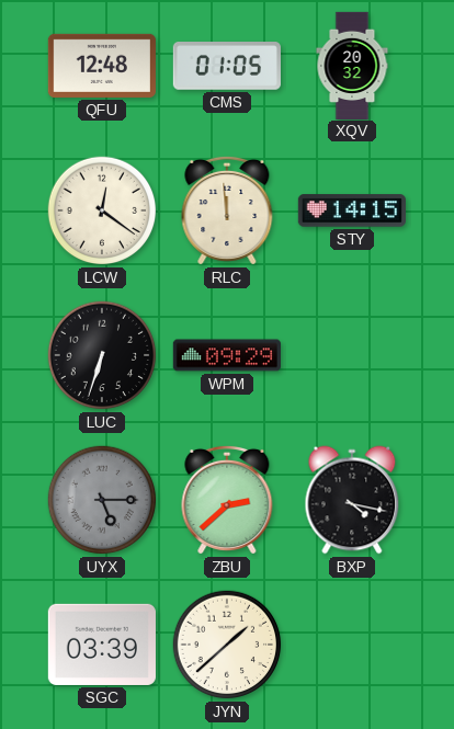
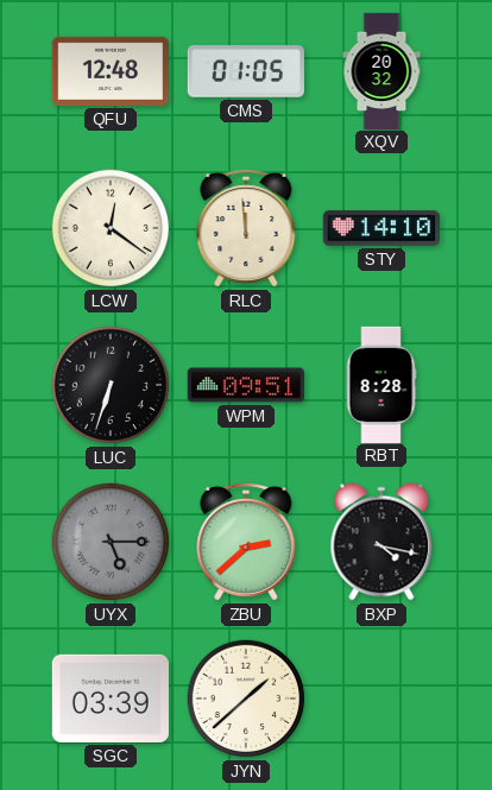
STY: 14:15 -> 14:10
WPM: 09:29 -> 09:51
RBT: none -> 8:28
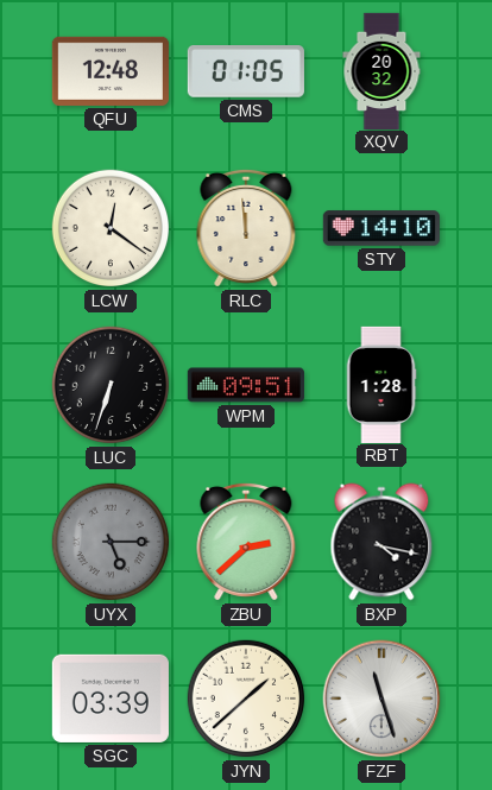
RBT: 8:28 -> 1:28
FZF: none -> 11:27
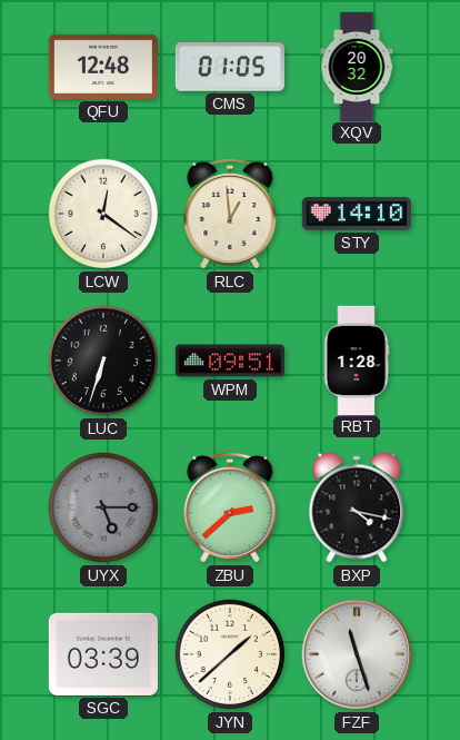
RLC: 11:59 -> 12:59
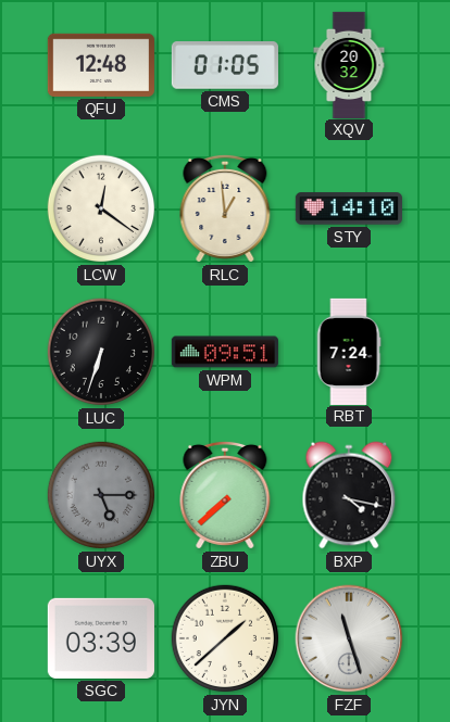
RBT: 1:28 -> 7:24
ZBU: 2:38 -> 7:38
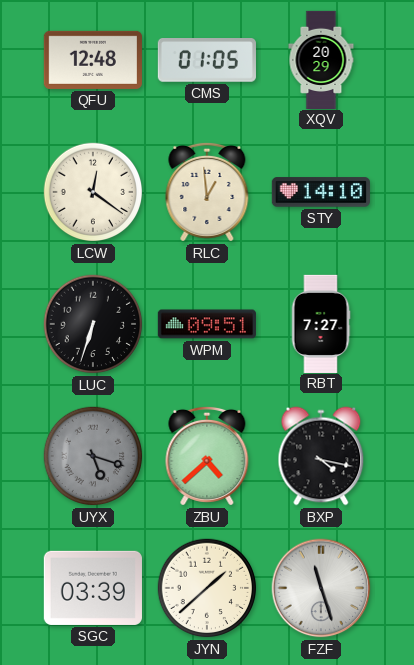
XQV: 20:32 -> 20:29
RBT: 7:24 -> 7:27
UYX: 5:15 -> 5:18
ZBU: 7:38 -> 4:38
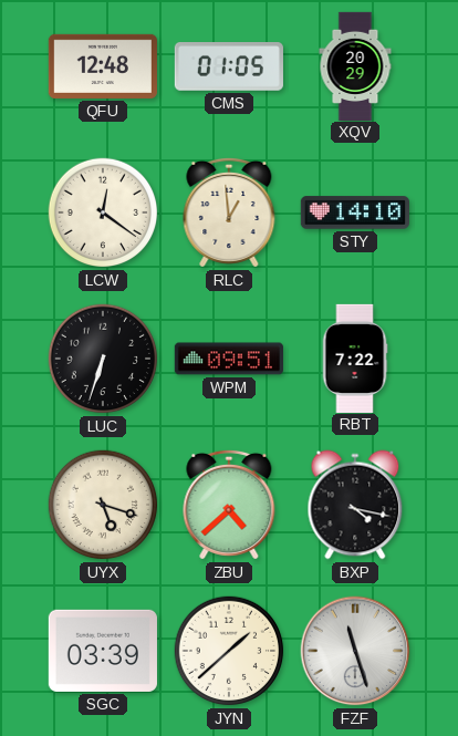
RBT: 7:27 -> 7:22
UYX dial: grey -> cream
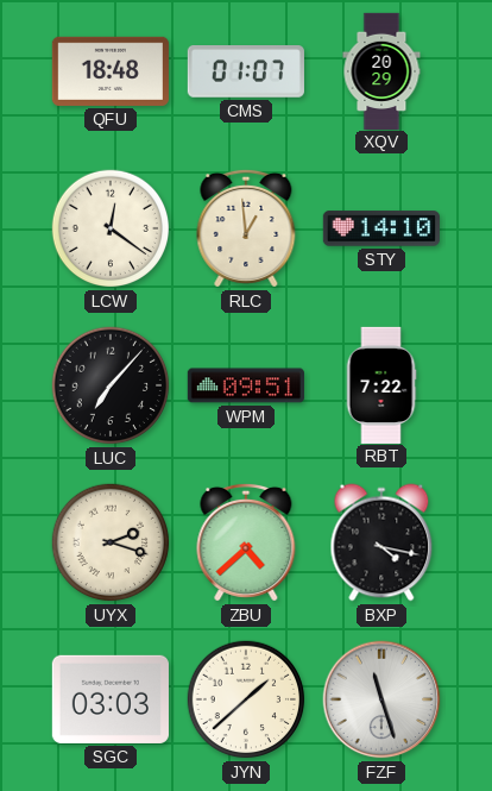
QFU: 12:48 -> 18:48
CMS: 01:05 -> 01:07
LUC: 6:33 -> 7:07
UYX: 5:18 -> 2:18
SGC: 03:39 -> 03:03
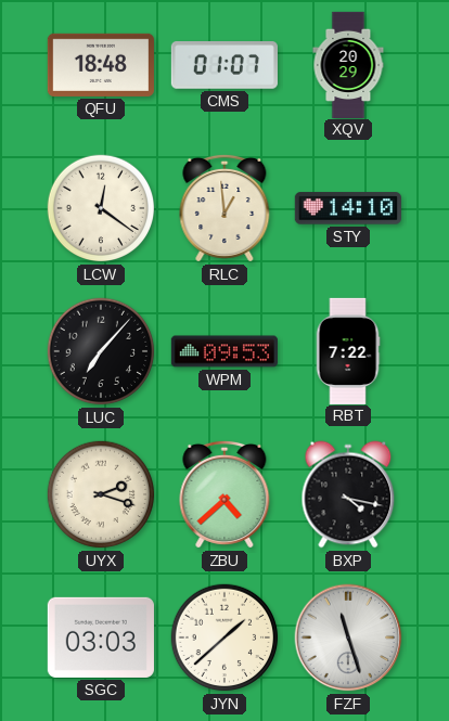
WPM: 09:51 -> 09:53
